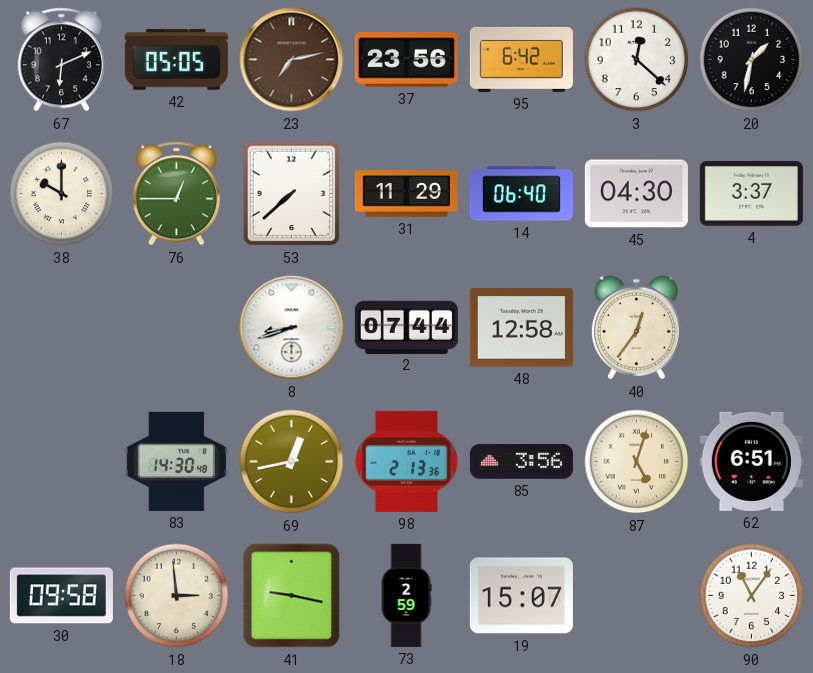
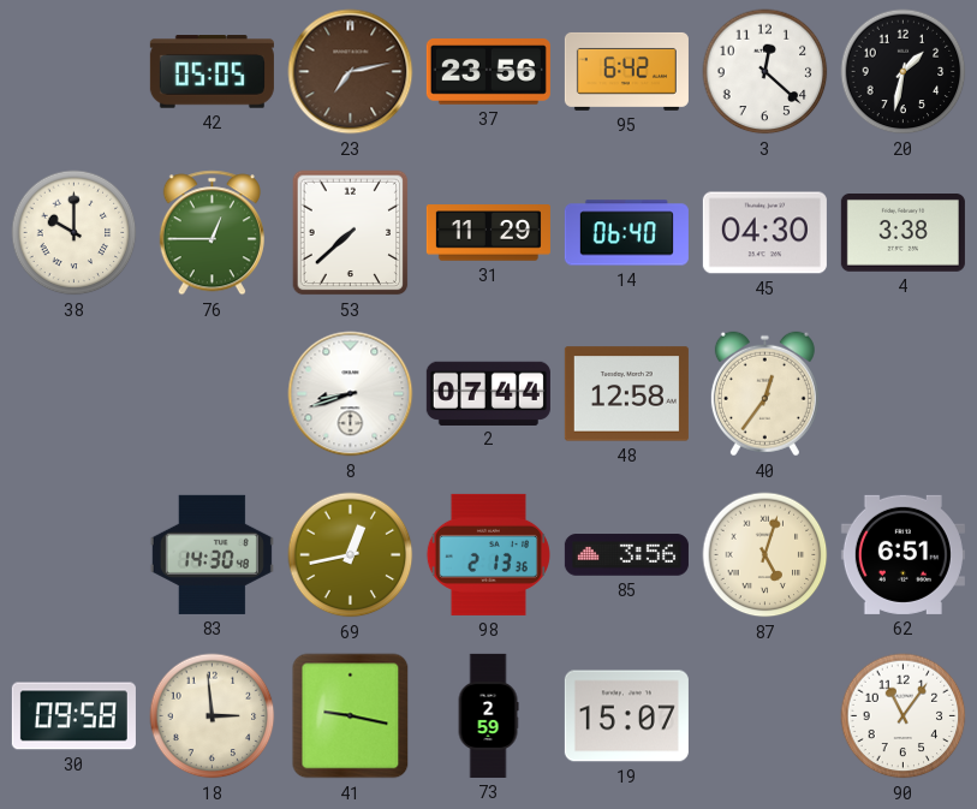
67: 6:11 -> none
4: 3:37 -> 3:38
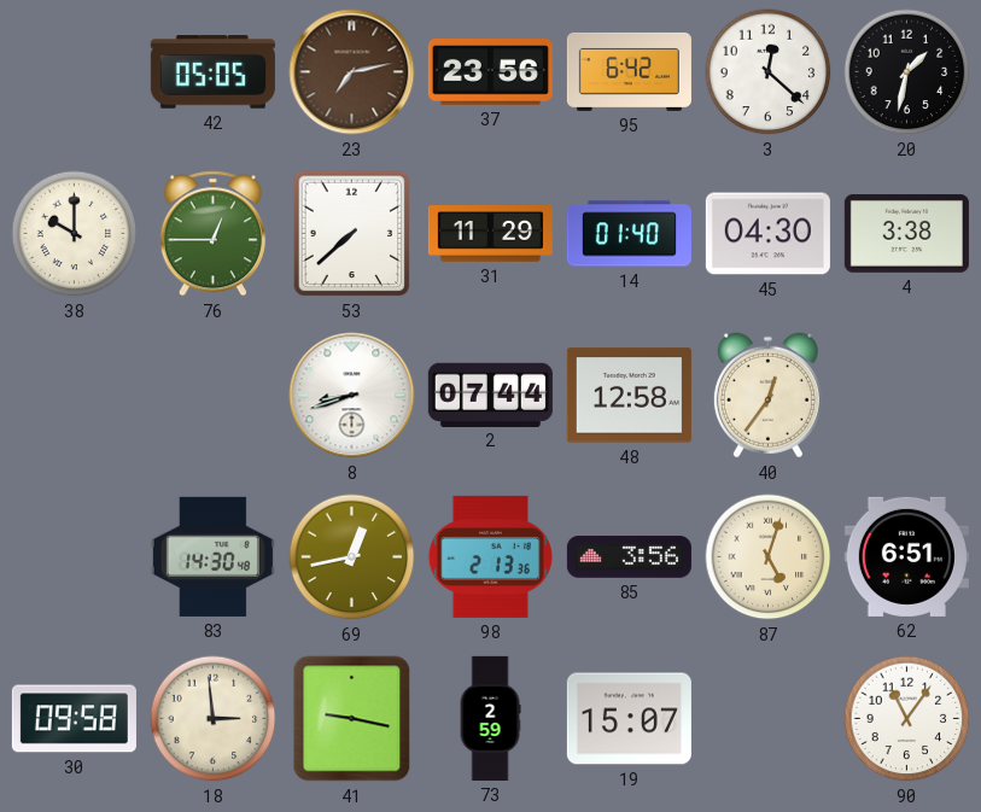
14: 06:40 -> 01:40
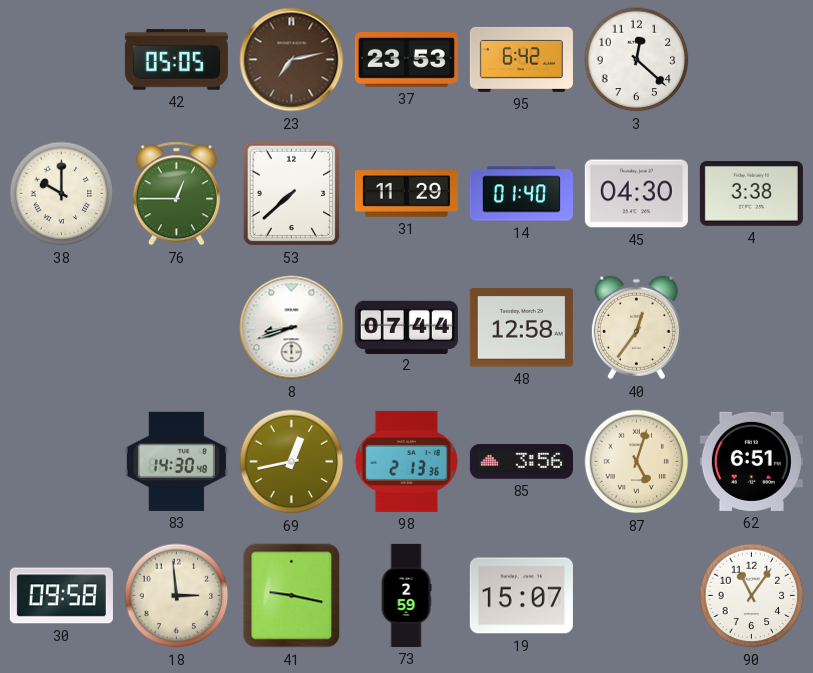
37: 23:56 -> 23:53
20: 1:32 -> none
